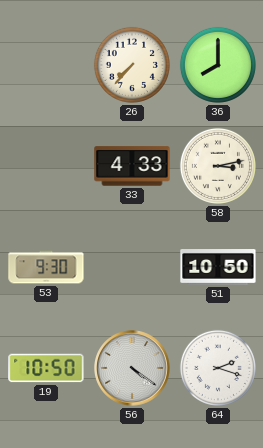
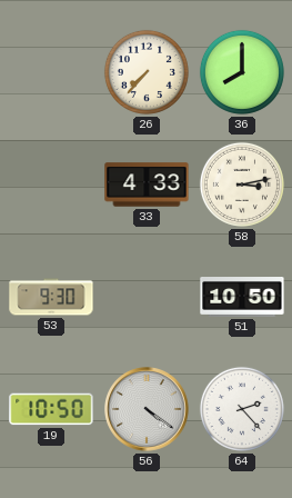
64: 2:18 -> 2:23
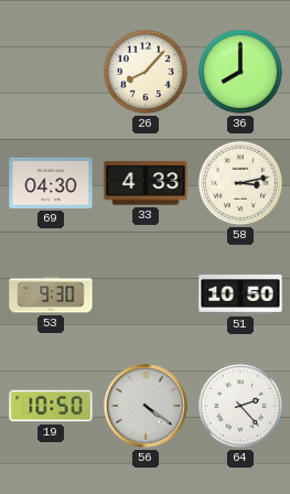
26: 7:37 -> 8:07
69: none -> 04:30
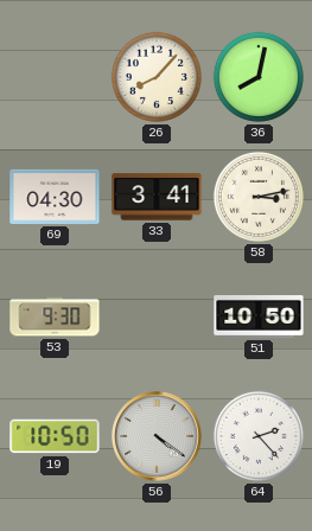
36: 8:00 -> 8:02
33: 4:33 -> 3:41
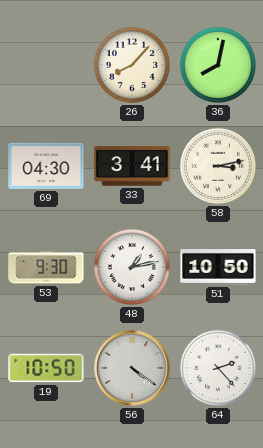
48: none -> 1:13
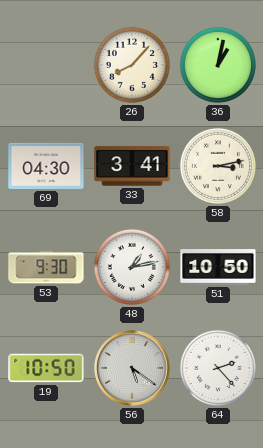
36: 8:02 -> 1:02
56: 4:21 -> 5:21
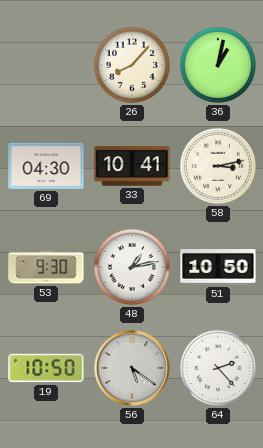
33: 3:41 -> 10:41
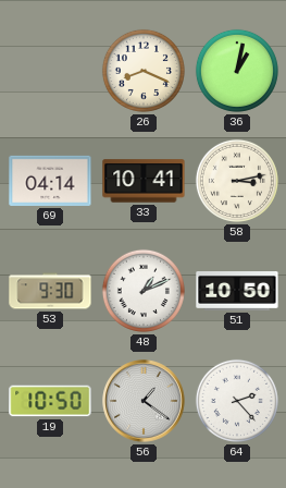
26: 8:07 -> 8:19
69: 04:30 -> 04:14
48: 1:13 -> 1:11
56: 5:21 -> 1:21
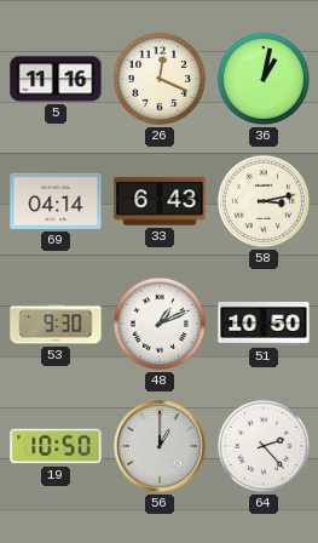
5: none -> 11:16
26: 8:19 -> 12:19
33: 10:41 -> 6:43
56: 1:21 -> 1:00
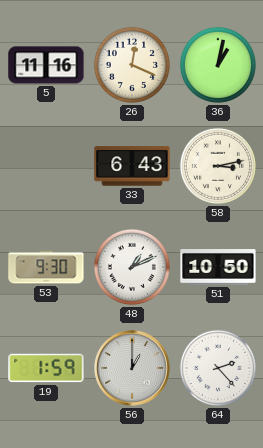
69: 04:14 -> none
19: 10:50 -> 1:59
